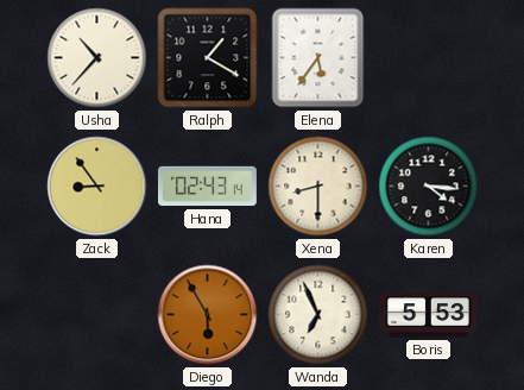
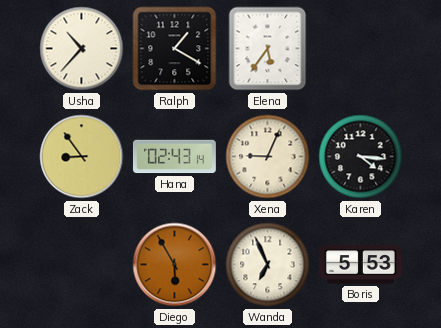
Xena: 8:30 -> 9:04
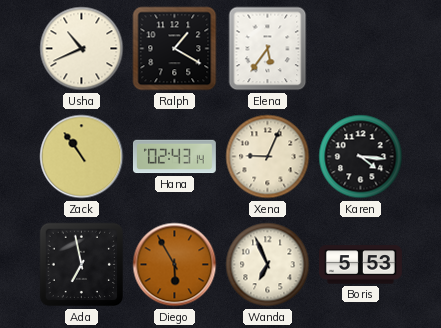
Usha: 10:37 -> 10:41
Zack: 8:54 -> 10:54
Ada: none -> 6:58
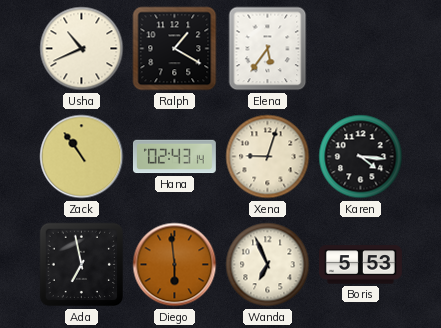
Xena: 9:04 -> 9:03
Diego: 5:55 -> 5:59
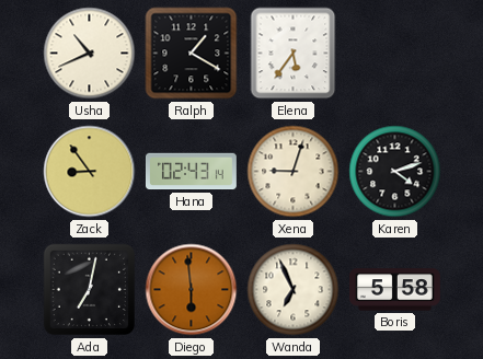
Zack: 10:54 -> 8:54
Karen: 4:16 -> 4:12
Ada: 6:58 -> 7:02
Boris: 5:53 -> 5:58
